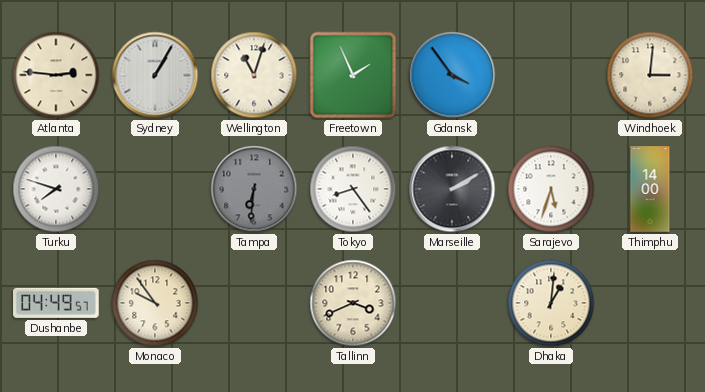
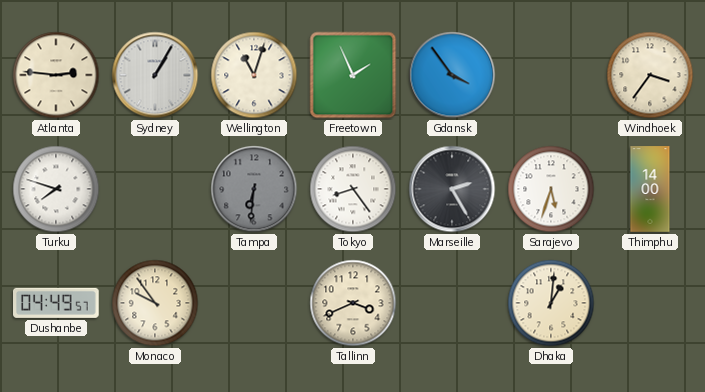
Windhoek: 3:01 -> 3:36
Marseille: 2:10 -> 2:25
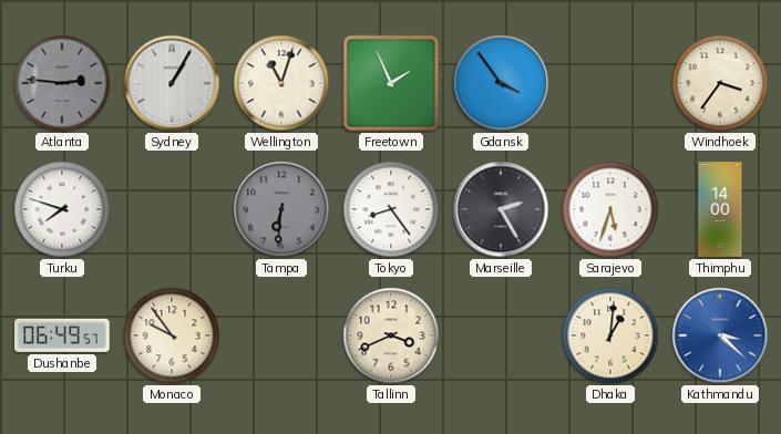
Atlanta dial: cream -> grey
Dushanbe: 04:49 -> 06:49
Kathmandu: none -> 3:22
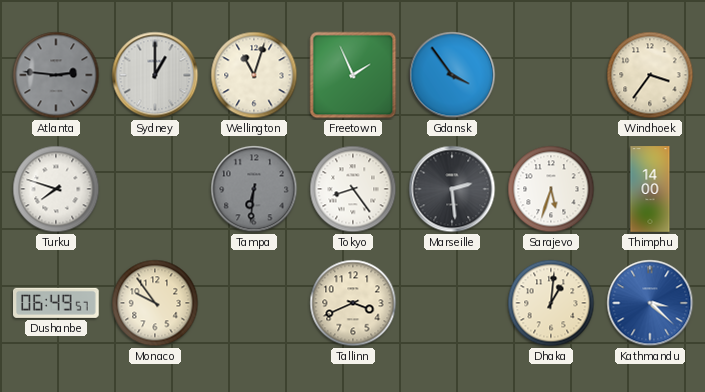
Sydney: 1:05 -> 1:00
Marseille: 2:25 -> 2:29
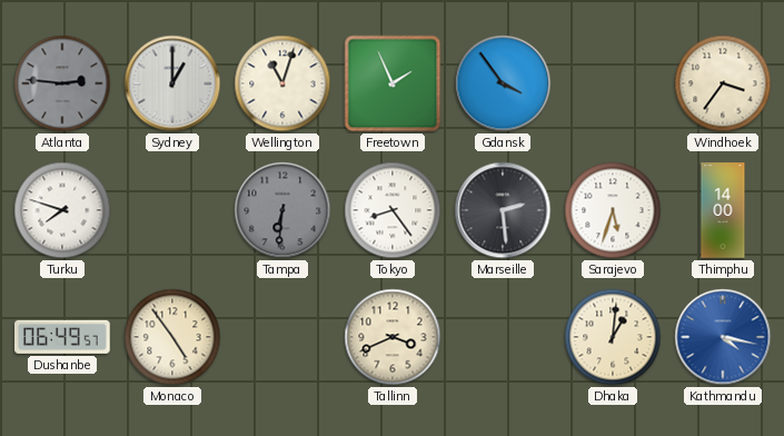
Monaco: 9:54 -> 4:54
Kathmandu: 3:22 -> 4:17
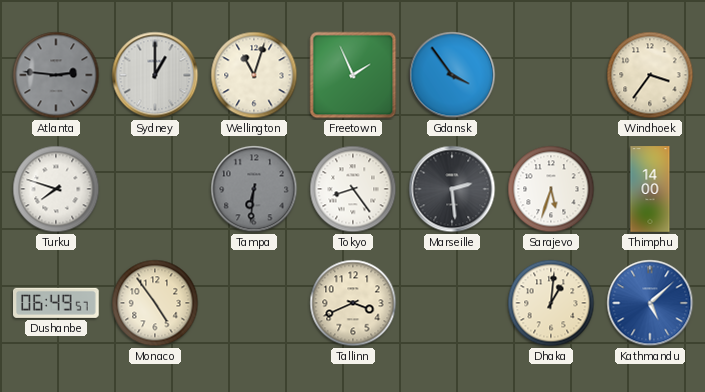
Kathmandu: 4:17 -> 5:08
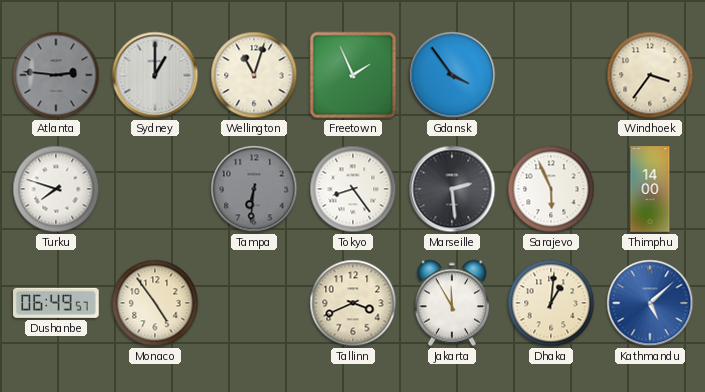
Sarajevo: 5:33 -> 5:56
Jakarta: none -> 11:55
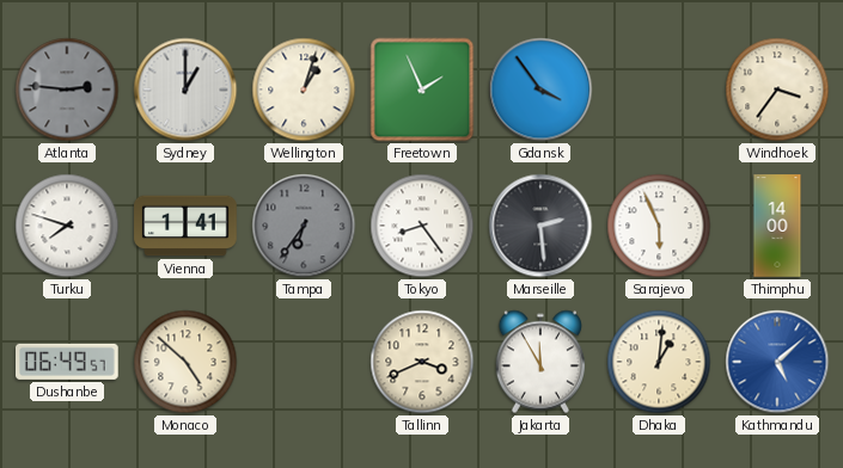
Wellington: 11:03 -> 1:03
Vienna: none -> 1:41
Tampa: 6:31 -> 6:36
Monaco: 4:54 -> 4:52
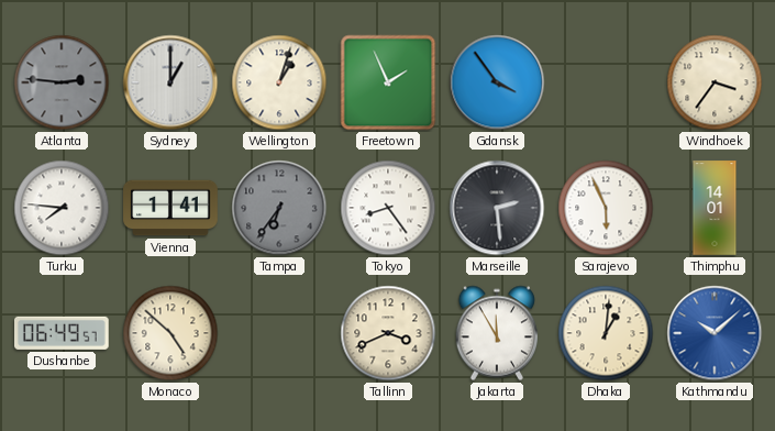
Turku: 7:48 -> 7:46
Thimphu: 14:00 -> 14:01
Kathmandu: 5:08 -> 10:08
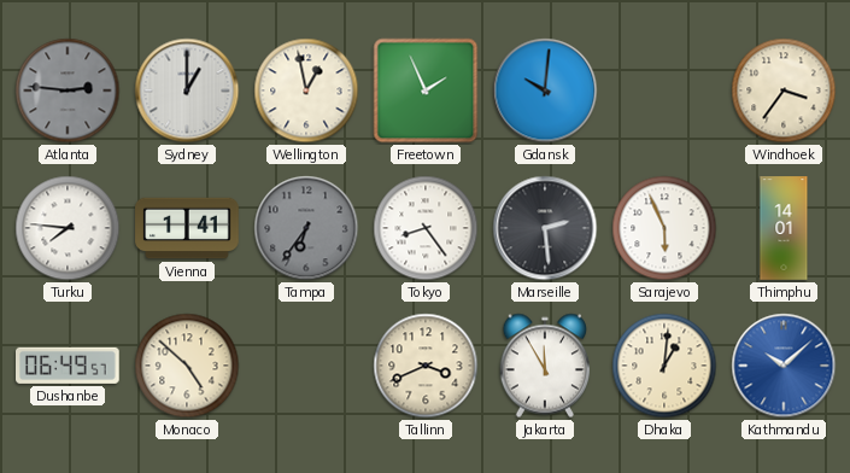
Wellington: 1:03 -> 12:58
Gdansk: 3:54 -> 10:01
